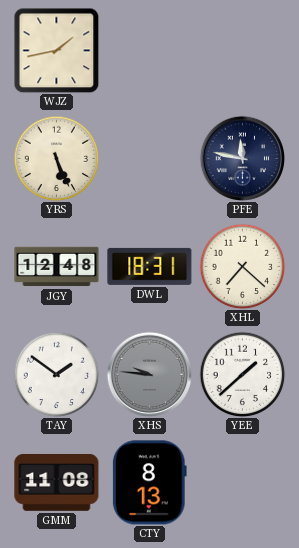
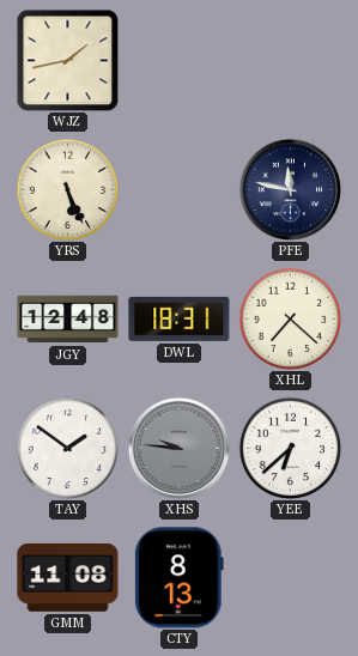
YEE: 1:38 -> 6:38
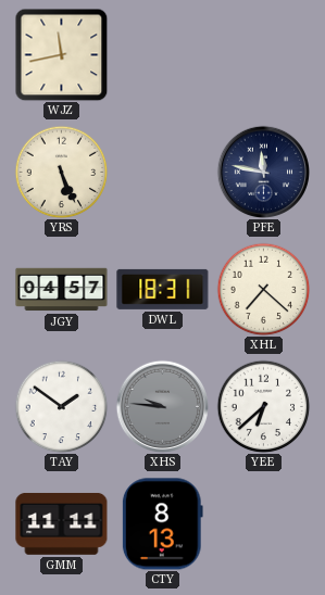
WJZ: 1:43 -> 11:43
JGY: 12:48 -> 04:57
GMM: 11:08 -> 11:11
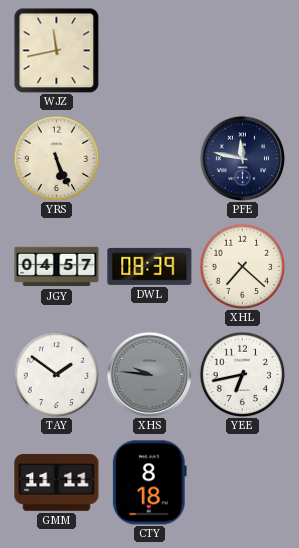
DWL: 18:31 -> 08:39
YEE: 6:38 -> 6:43
CTY: 8:13 -> 8:18
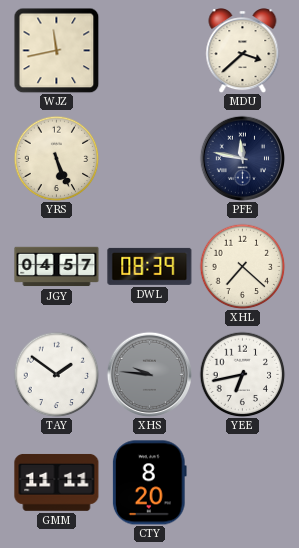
MDU: none -> 3:38
CTY: 8:18 -> 8:20
